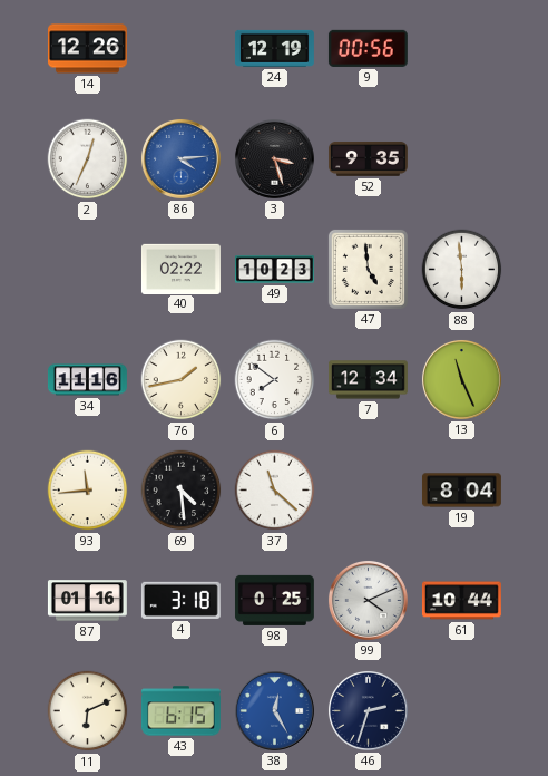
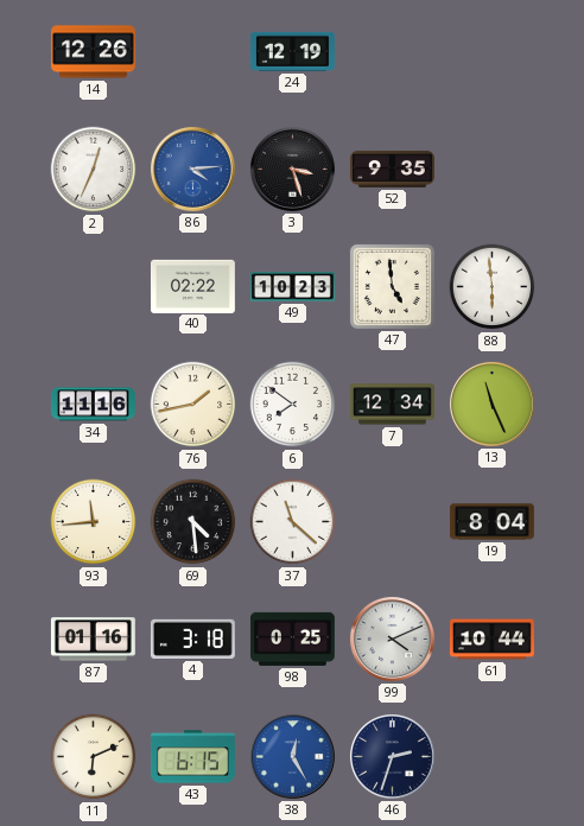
9: 00:56 -> none
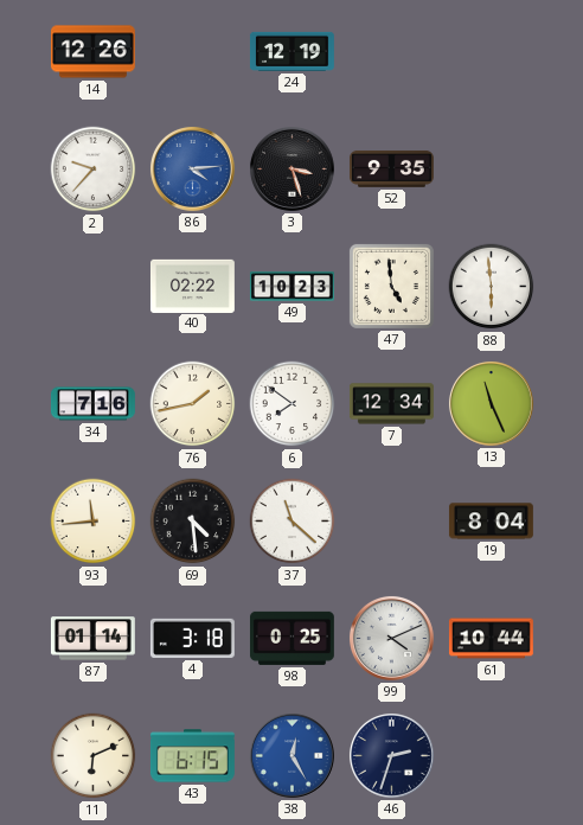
2: 12:34 -> 9:37
34: 11:16 -> 7:16
87: 01:16 -> 01:14
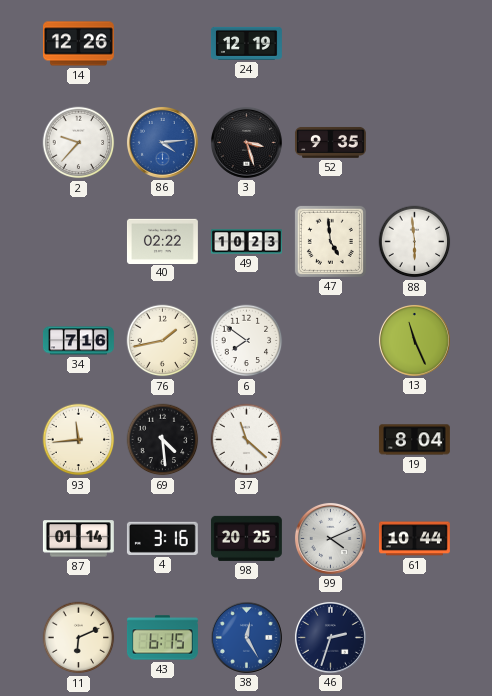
7: 12:34 -> none
4: 3:18 -> 3:16
98: 0:25 -> 20:25
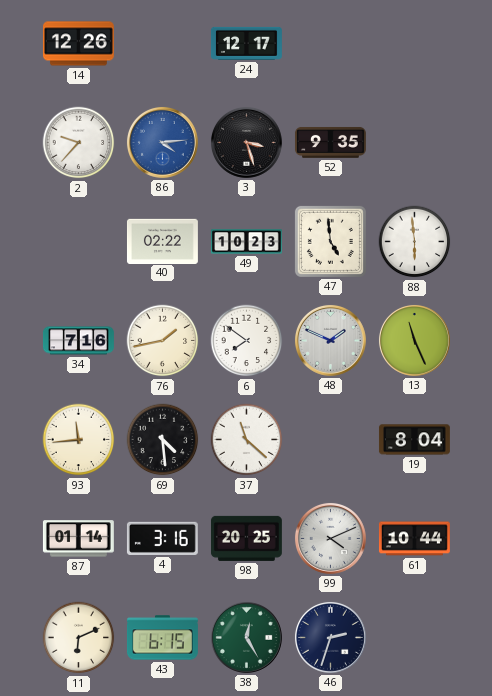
24: 12:19 -> 12:17
48: none -> 1:49
38 dial: blue -> green
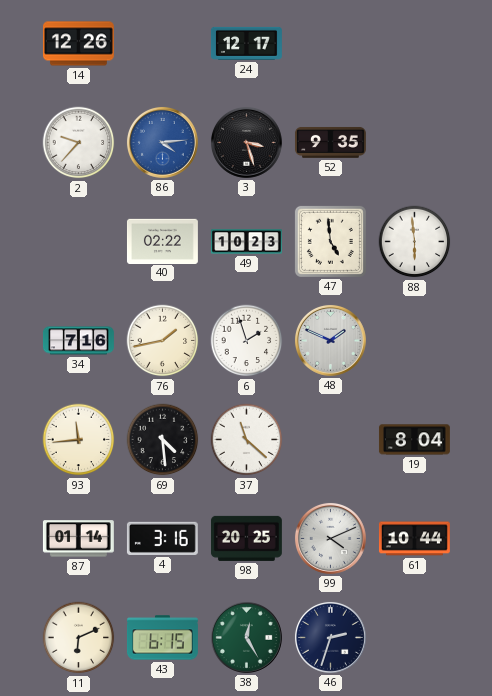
6: 7:51 -> 1:57
13: 11:26 -> none
